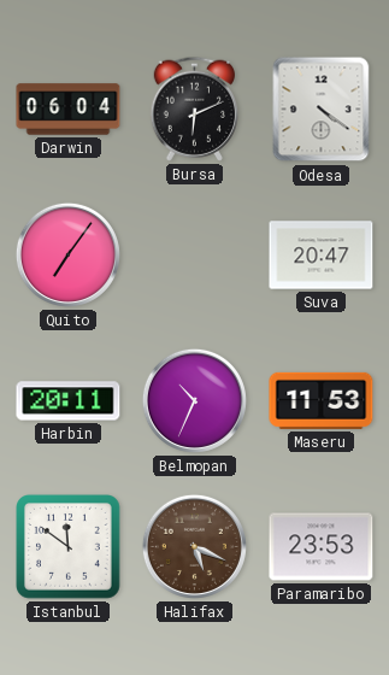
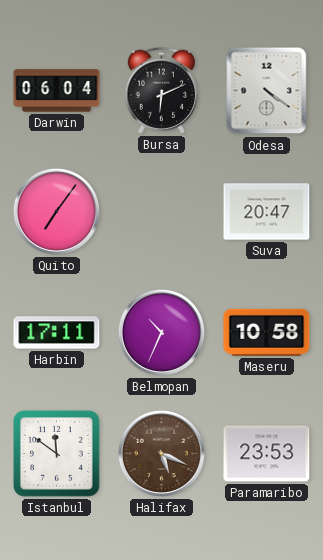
Harbin: 20:11 -> 17:11
Maseru: 11:53 -> 10:58
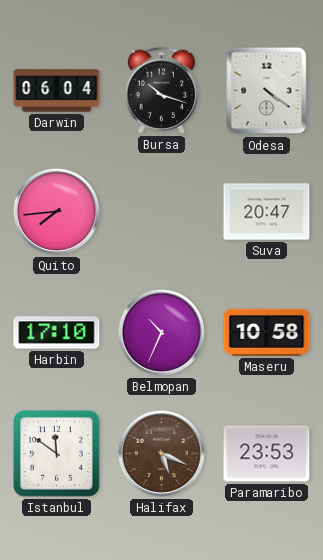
Bursa: 6:11 -> 10:18
Quito: 7:06 -> 7:44
Harbin: 17:11 -> 17:10
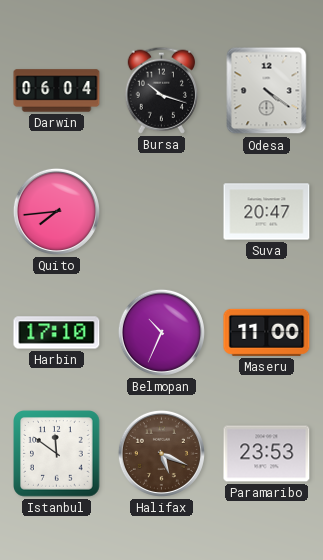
Maseru: 10:58 -> 11:00
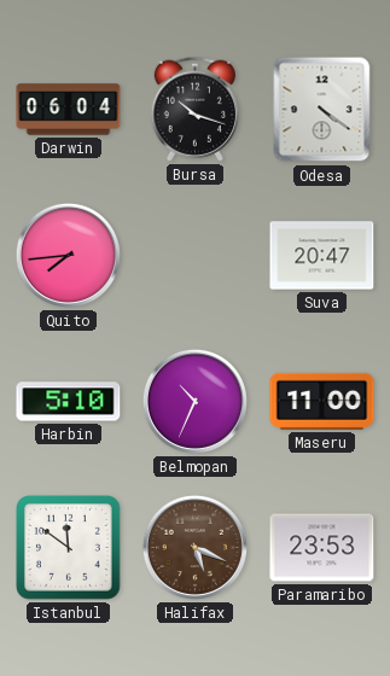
Harbin: 17:10 -> 5:10
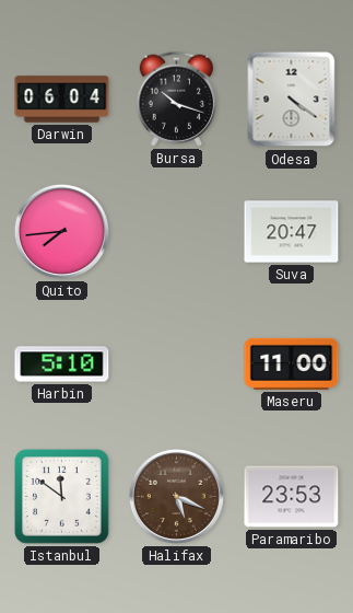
Belmopan: 10:34 -> none
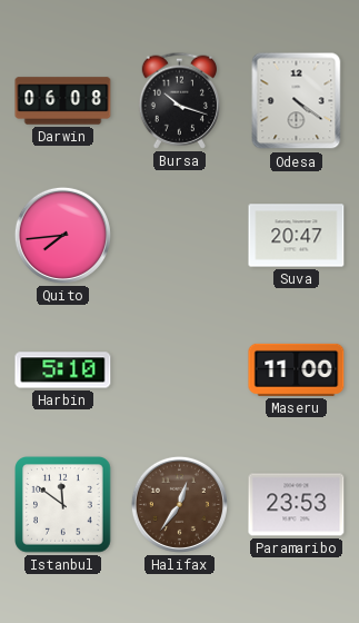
Darwin: 06:04 -> 06:08
Halifax: 5:19 -> 12:36
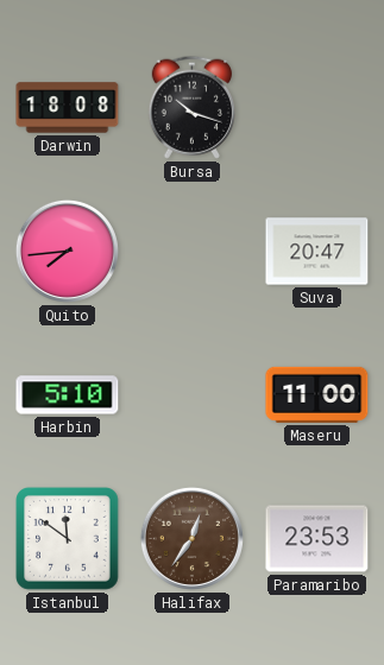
Darwin: 06:08 -> 18:08
Odesa: 4:21 -> none
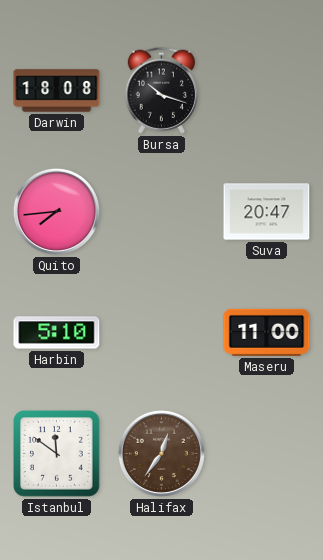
Paramaribo: 23:53 -> none
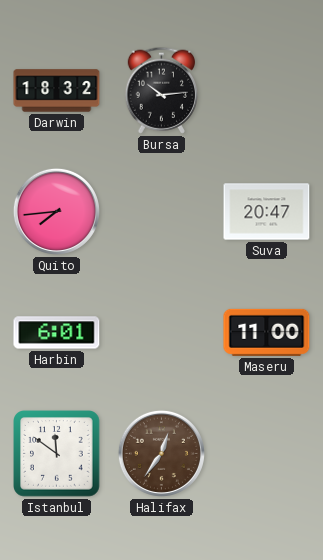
Darwin: 18:08 -> 18:32
Bursa: 10:18 -> 10:14
Harbin: 5:10 -> 6:01
